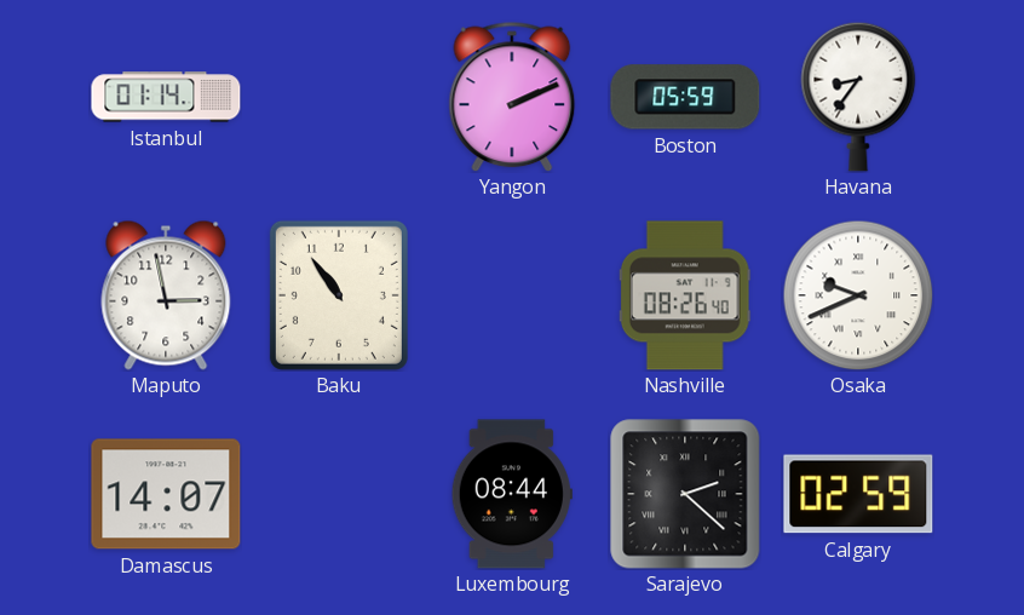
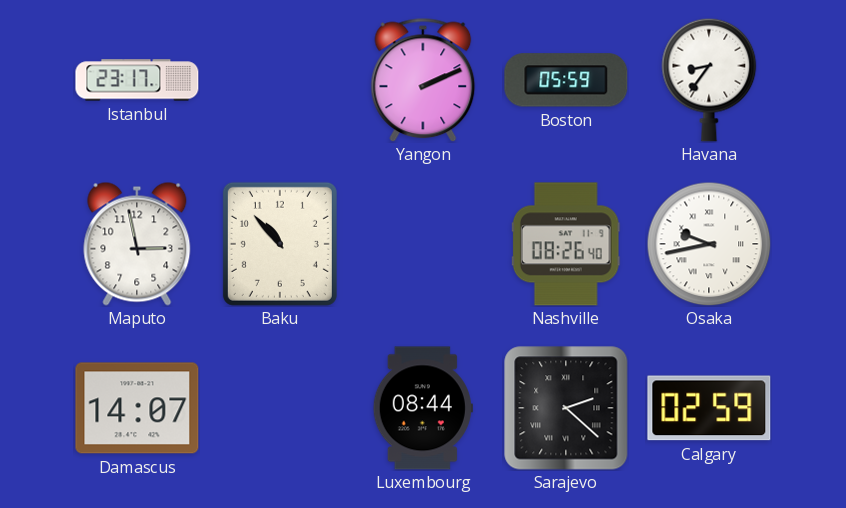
Istanbul: 01:14 -> 23:17
Baku: 10:54 -> 10:53
Osaka: 9:41 -> 9:43
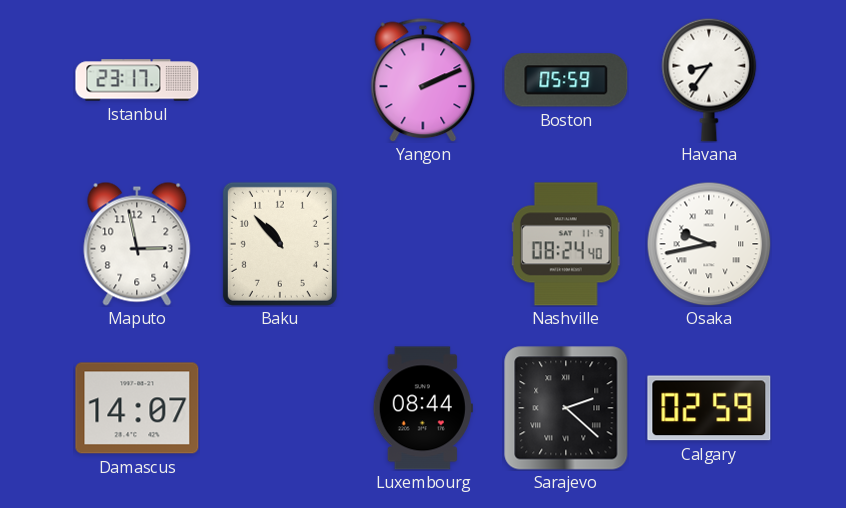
Nashville: 08:26 -> 08:24
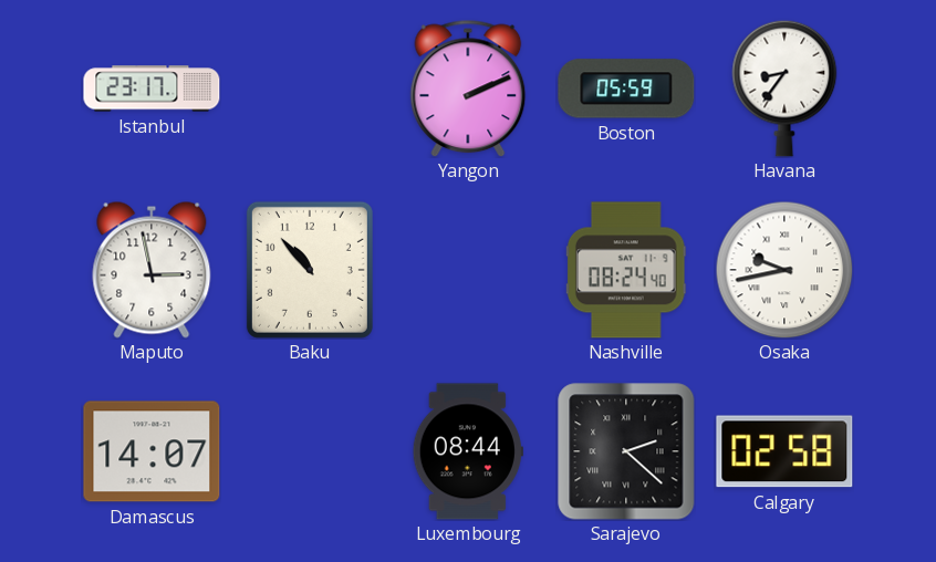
Calgary: 02:59 -> 02:58
